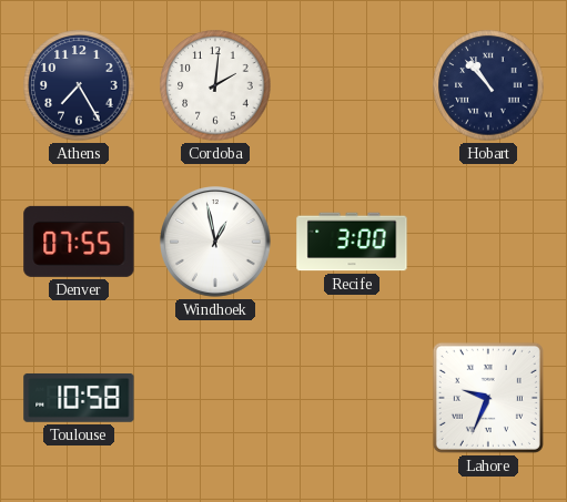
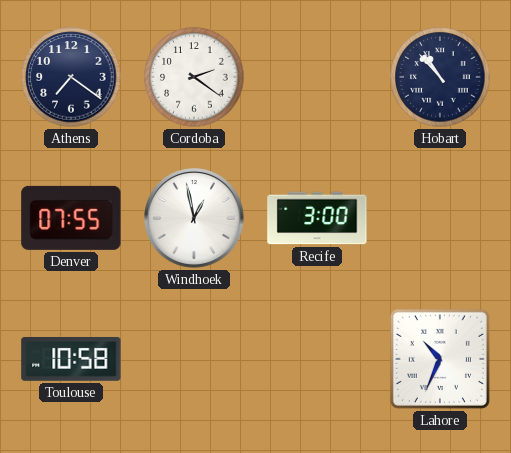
Athens: 7:25 -> 7:21
Cordoba: 2:01 -> 2:21
Lahore: 9:34 -> 10:34
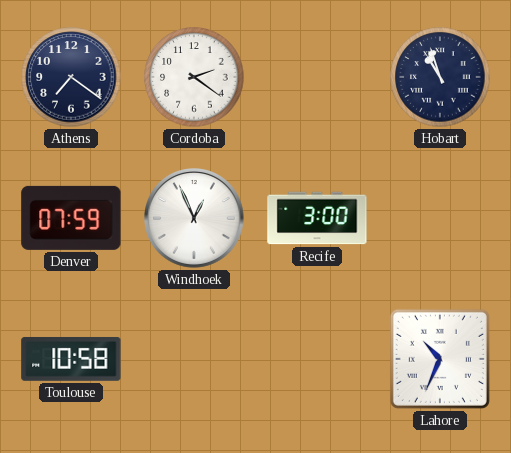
Hobart: 10:53 -> 10:57
Denver: 07:55 -> 07:59
Windhoek: 12:58 -> 12:56
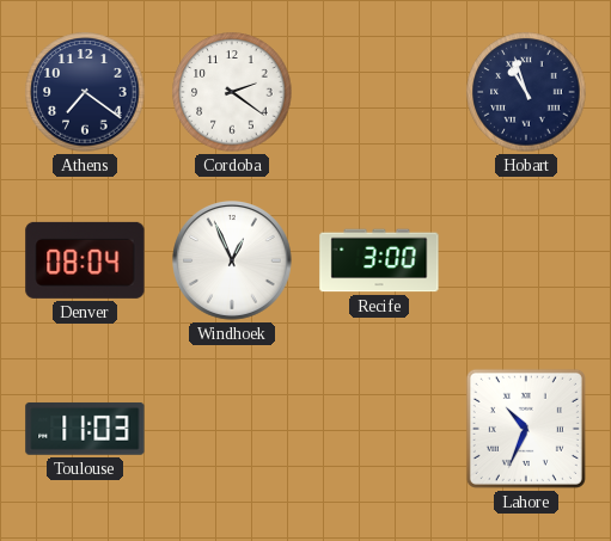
Denver: 07:59 -> 08:04
Toulouse: 10:58 -> 11:03
